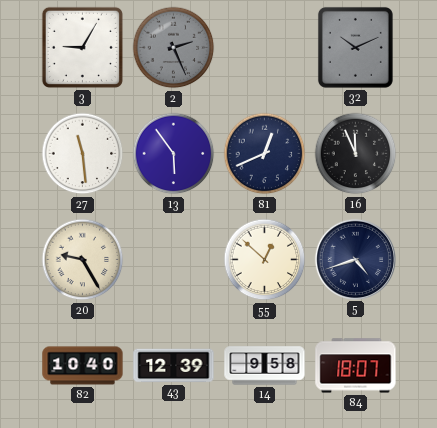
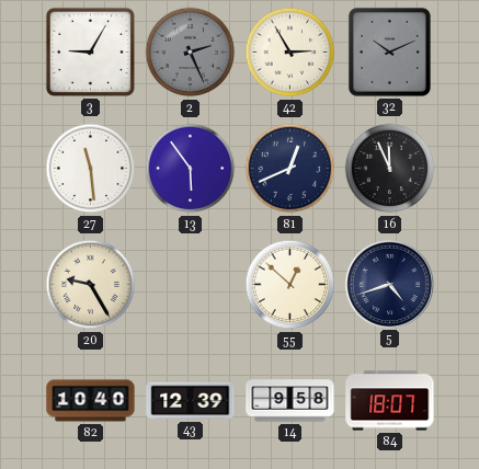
42: none -> 2:55
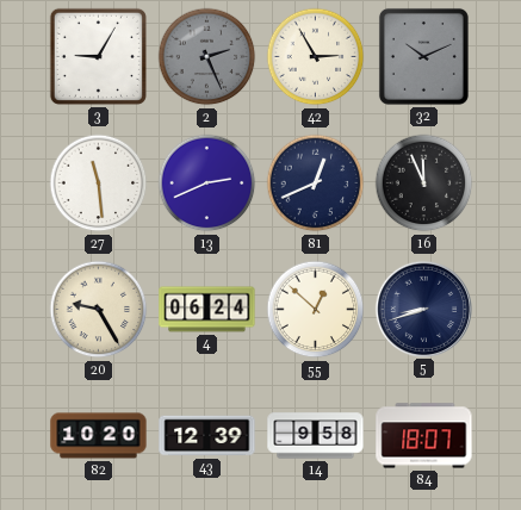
13: 5:54 -> 2:41
4: none -> 06:24
5: 4:42 -> 8:42
82: 10:40 -> 10:20
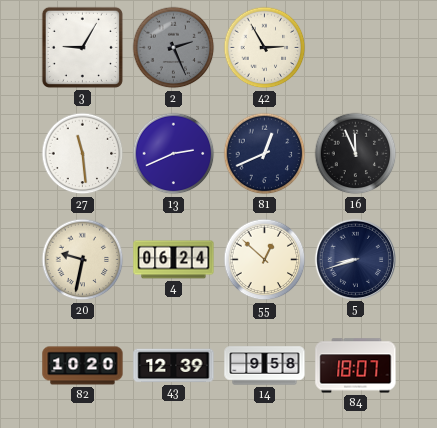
32: 10:11 -> none
20: 9:25 -> 9:32
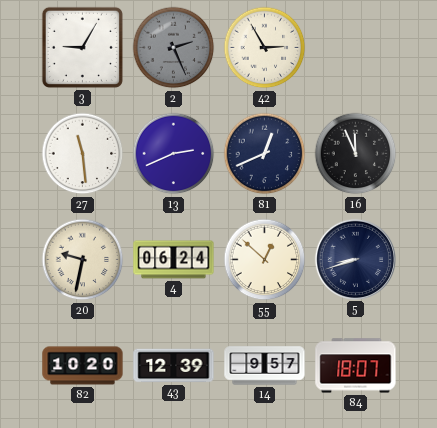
14: 9:58 -> 9:57
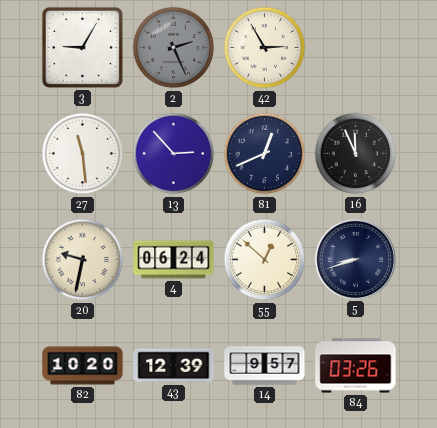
13: 2:41 -> 2:53
84: 18:07 -> 03:26
